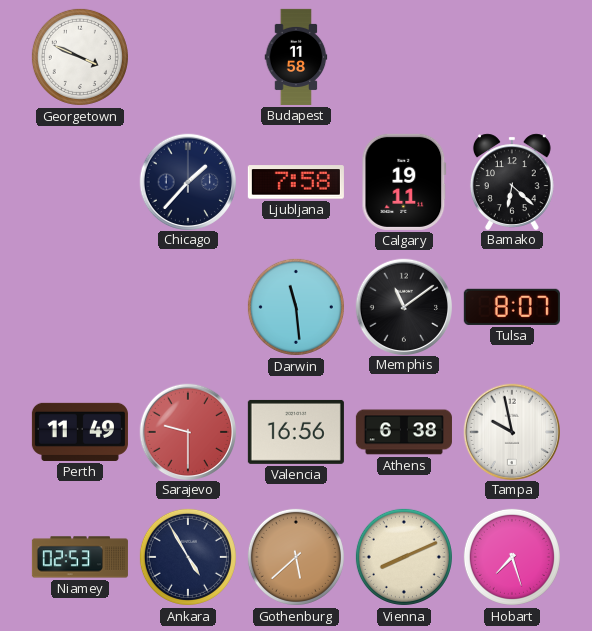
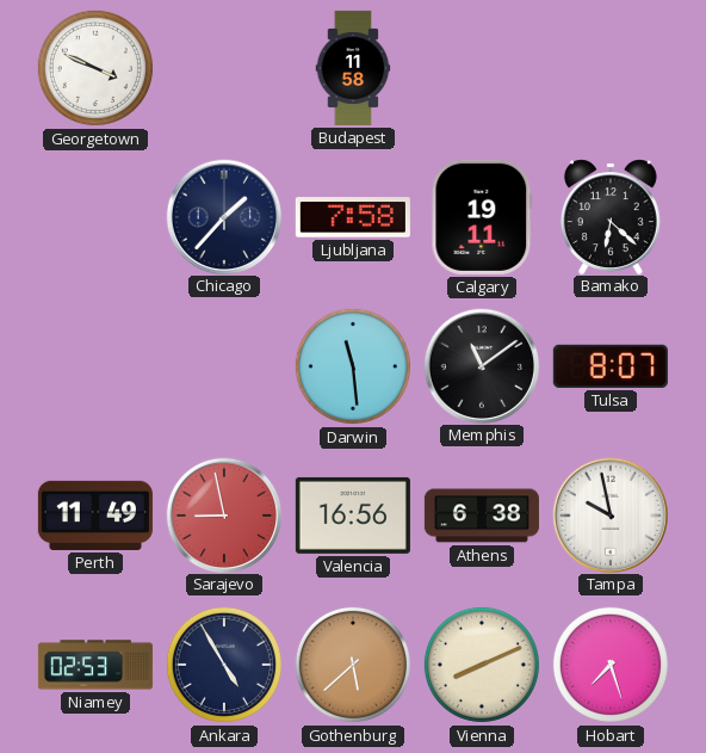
Sarajevo: 9:30 -> 8:58
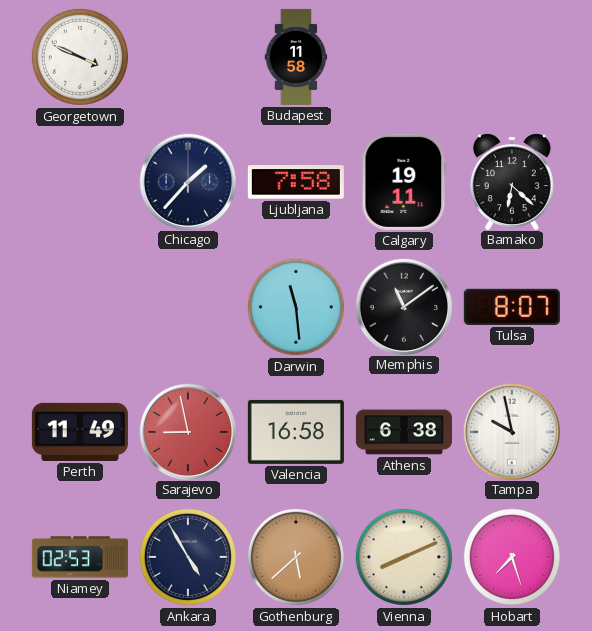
Valencia: 16:56 -> 16:58
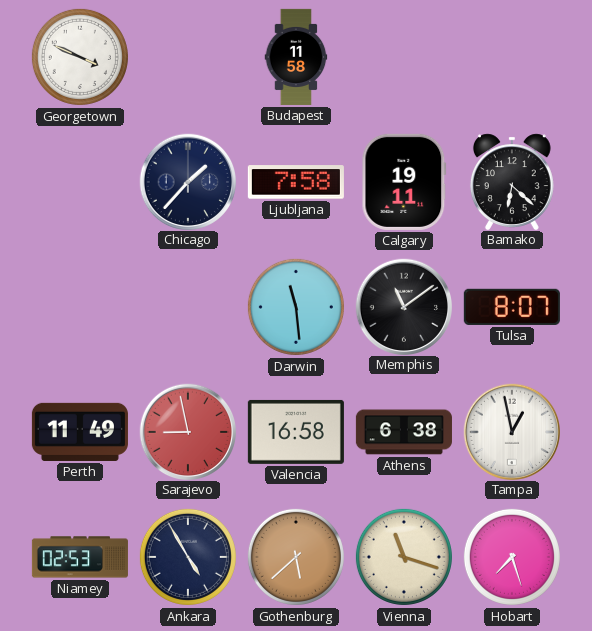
Tampa: 9:58 -> 12:58
Vienna: 8:11 -> 11:18
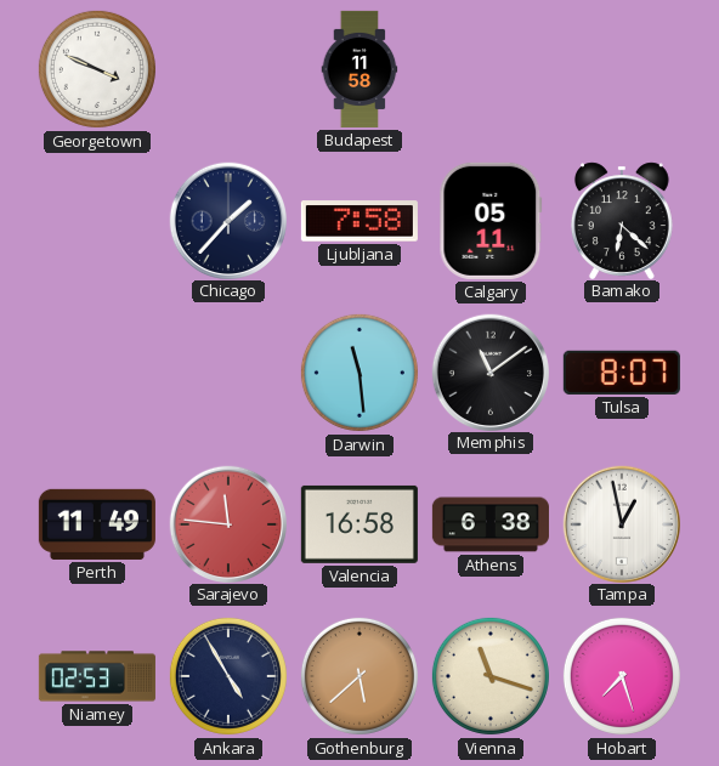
Calgary: 19:11 -> 05:11
Sarajevo: 8:58 -> 11:46
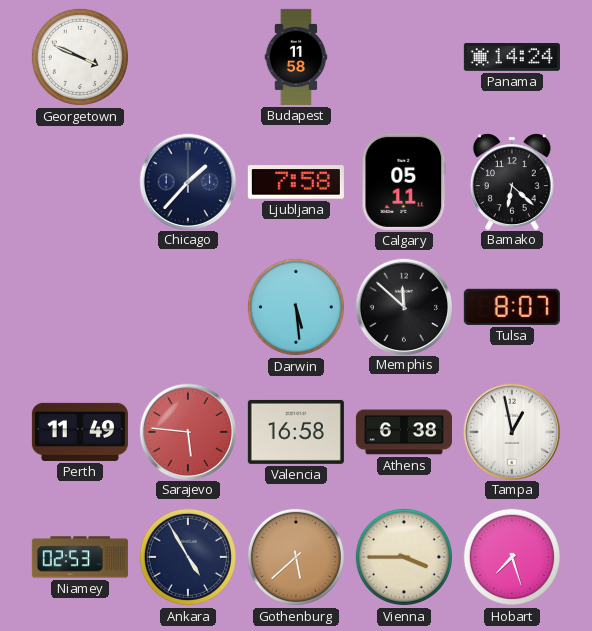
Panama: none -> 14:24
Darwin: 11:29 -> 5:29
Memphis: 11:09 -> 11:52
Sarajevo: 11:46 -> 5:46
Vienna: 11:18 -> 3:45
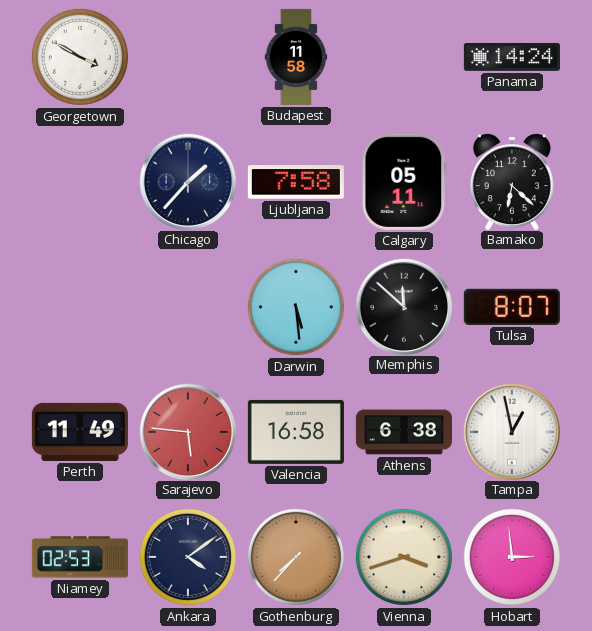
Georgetown: 3:49 -> 3:50
Ankara: 4:55 -> 4:09
Gothenburg: 5:38 -> 7:37
Vienna: 3:45 -> 3:42
Hobart: 7:27 -> 2:59
